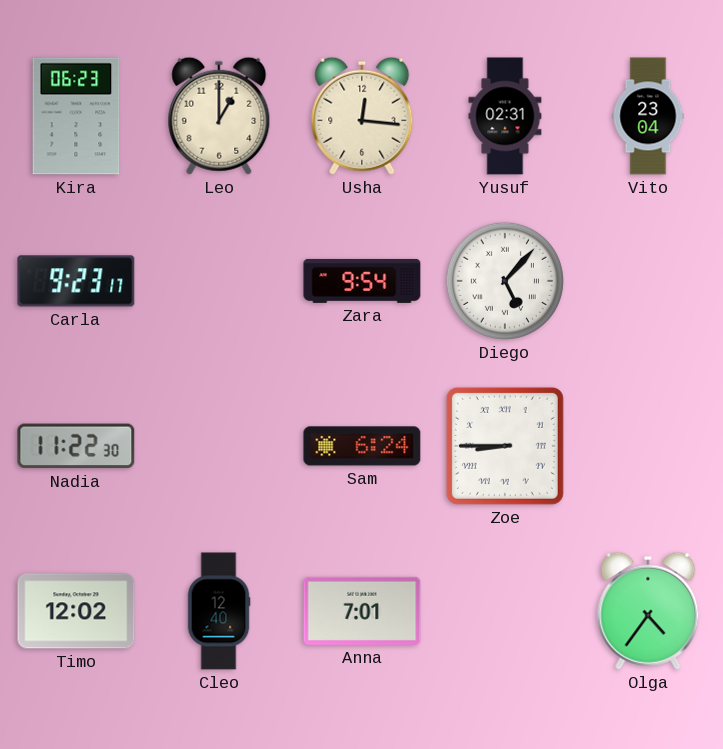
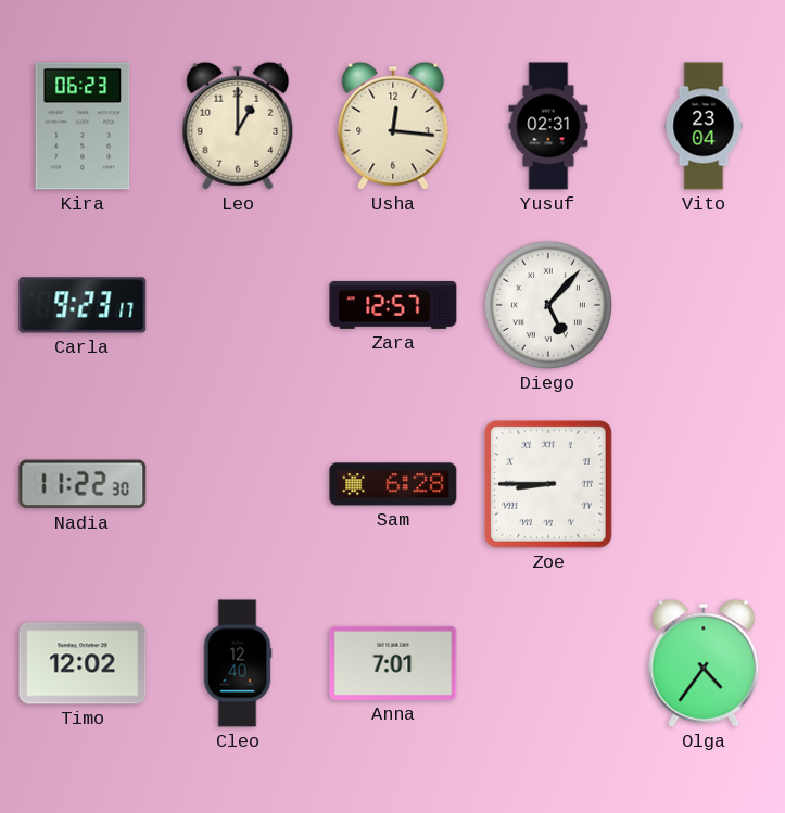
Zara: 9:54 -> 12:57
Sam: 6:24 -> 6:28
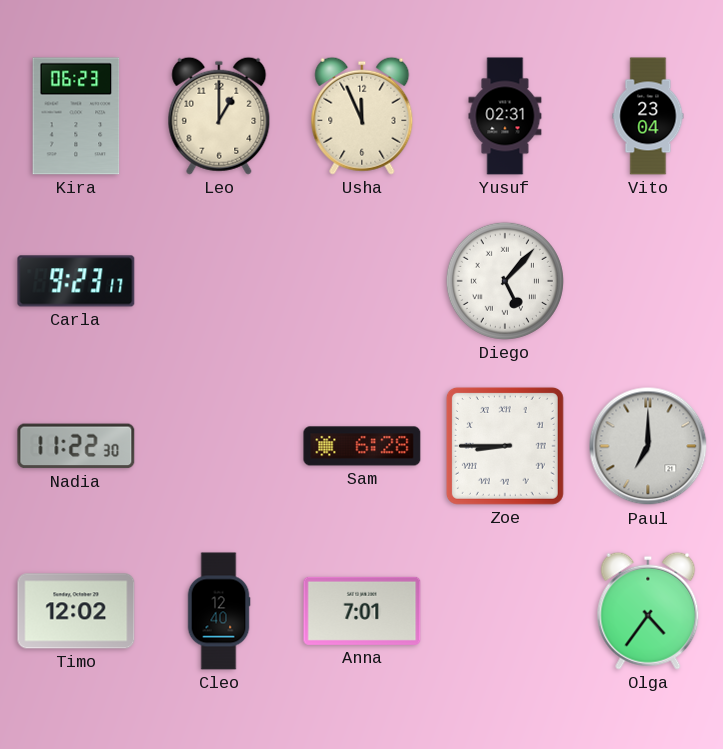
Usha: 12:16 -> 11:56
Zara: 12:57 -> none
Paul: none -> 7:00
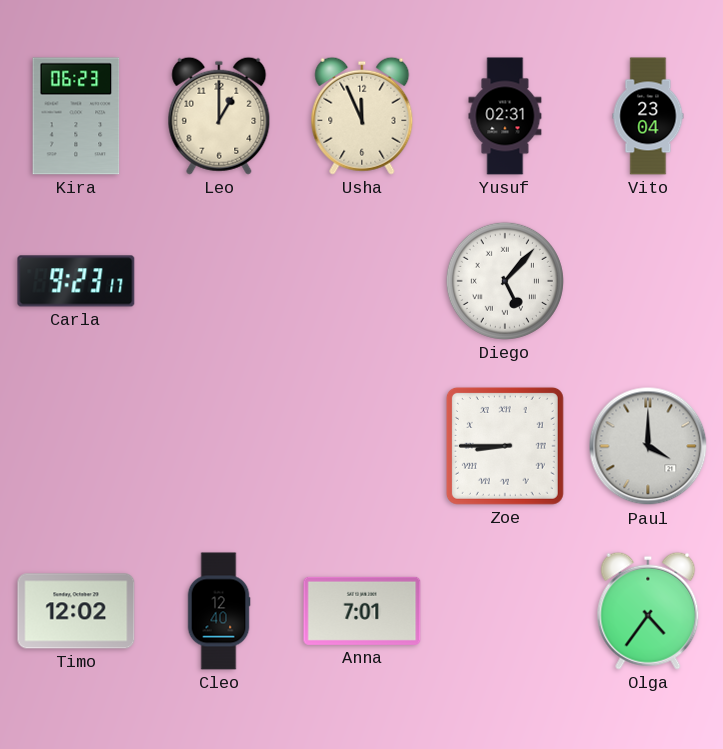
Nadia: 11:22 -> none
Sam: 6:28 -> none
Paul: 7:00 -> 4:00
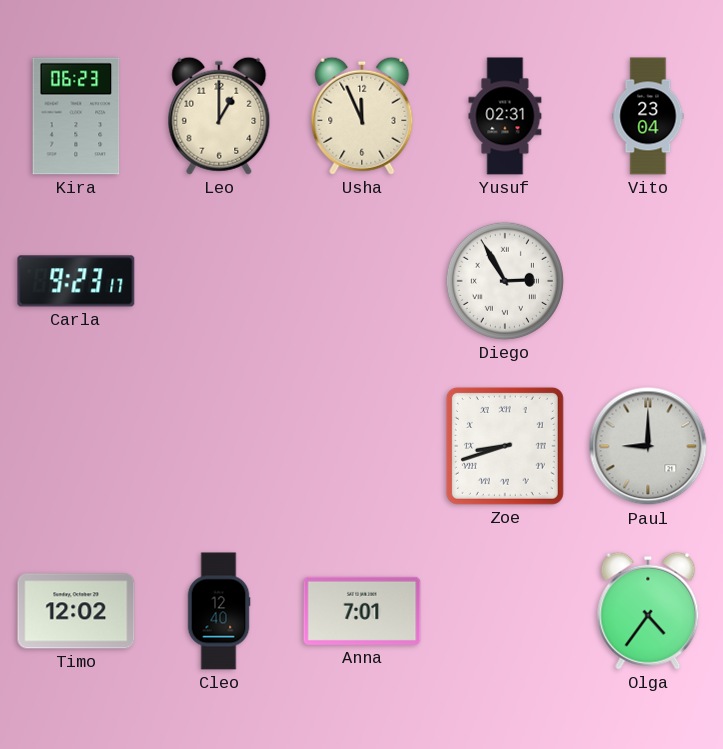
Diego: 5:07 -> 2:55
Zoe: 8:45 -> 8:42
Paul: 4:00 -> 9:00
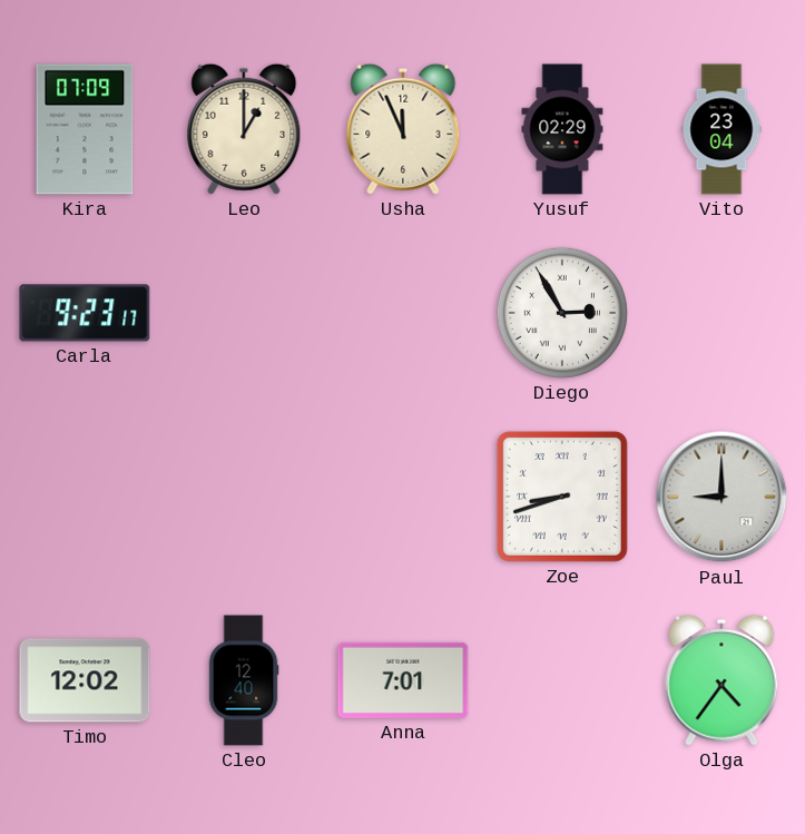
Kira: 06:23 -> 07:09
Yusuf: 02:31 -> 02:29
